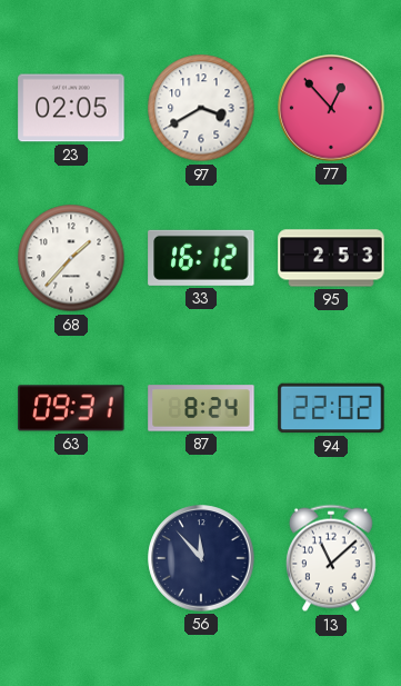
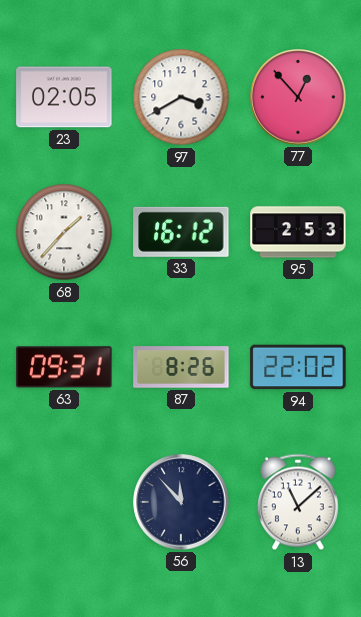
87: 8:24 -> 8:26
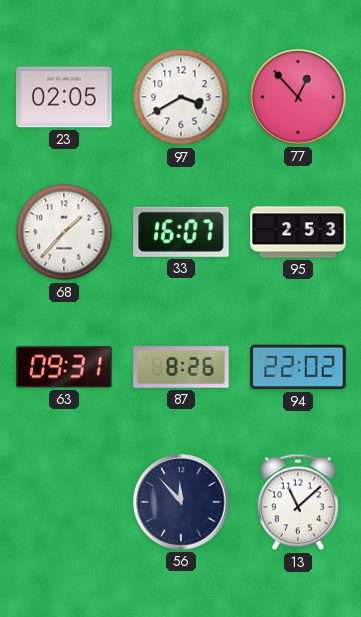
33: 16:12 -> 16:07
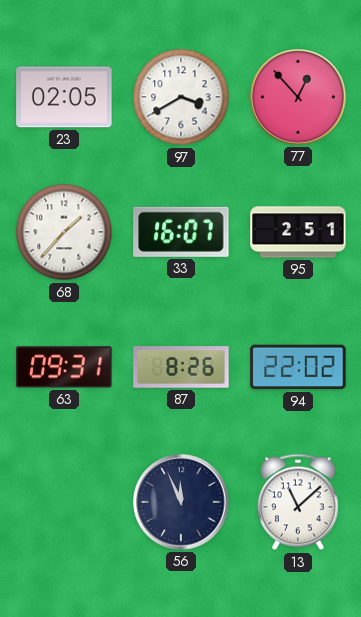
95: 2:53 -> 2:51
56: 11:53 -> 11:56
